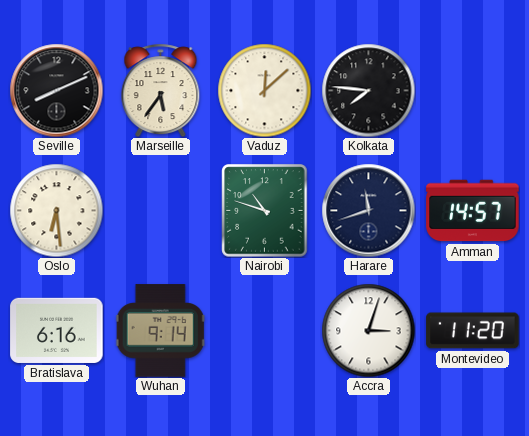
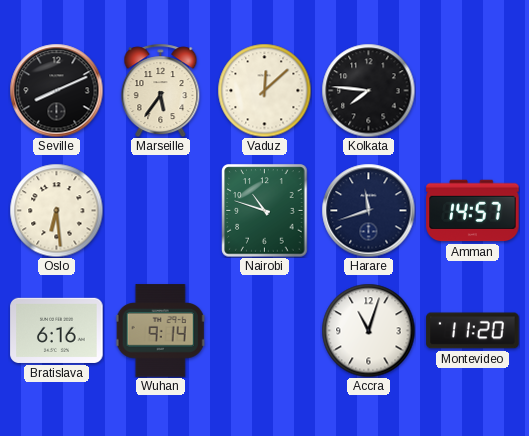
Accra: 3:03 -> 11:03
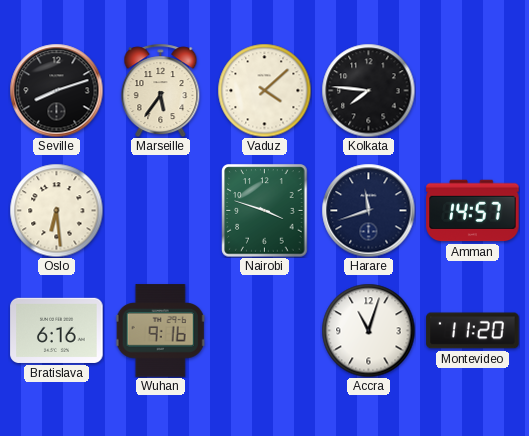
Seville: 8:11 -> 8:12
Vaduz: 12:08 -> 4:08
Nairobi: 10:48 -> 3:48
Wuhan: 9:14 -> 9:16
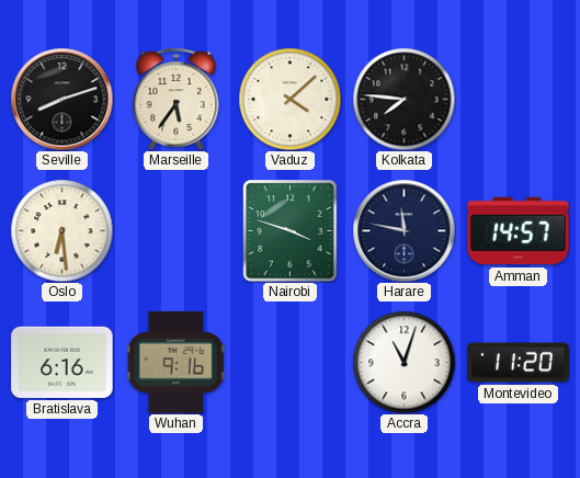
Harare: 11:42 -> 11:47
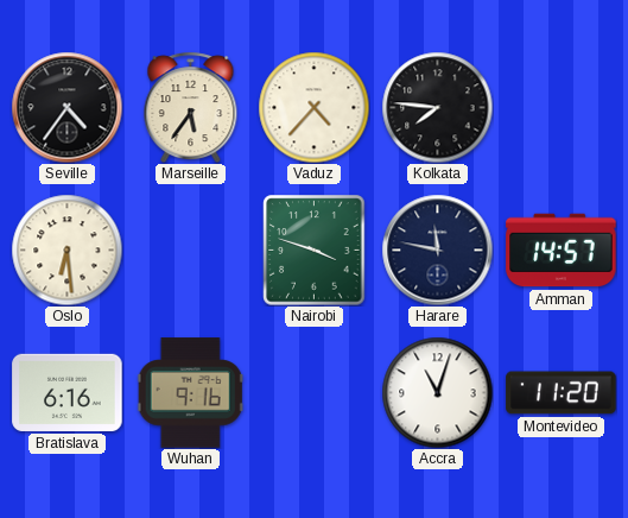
Seville: 8:12 -> 4:36
Vaduz: 4:08 -> 4:37
